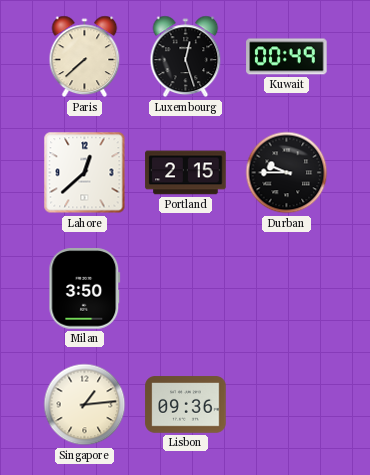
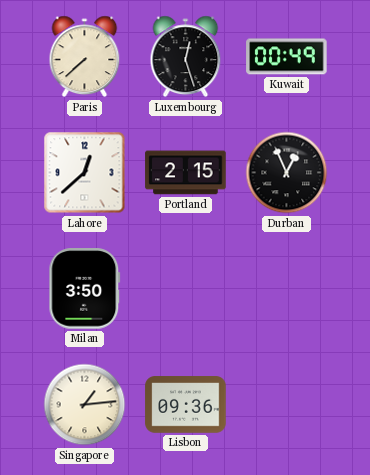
Durban: 9:45 -> 12:56
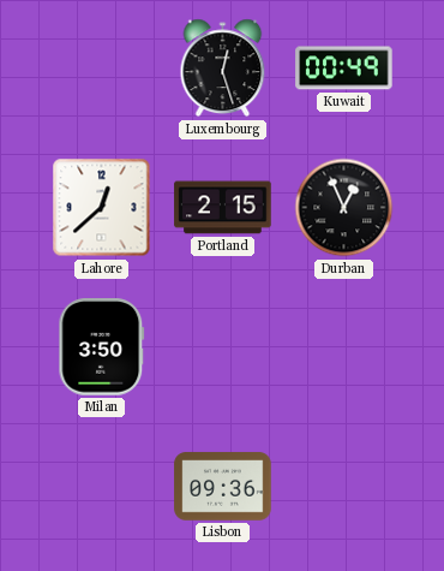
Paris: 7:38 -> none
Singapore: 1:14 -> none
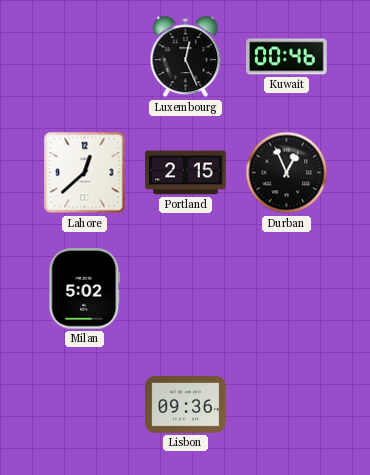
Luxembourg: 12:27 -> 12:26
Kuwait: 00:49 -> 00:46
Milan: 3:50 -> 5:02
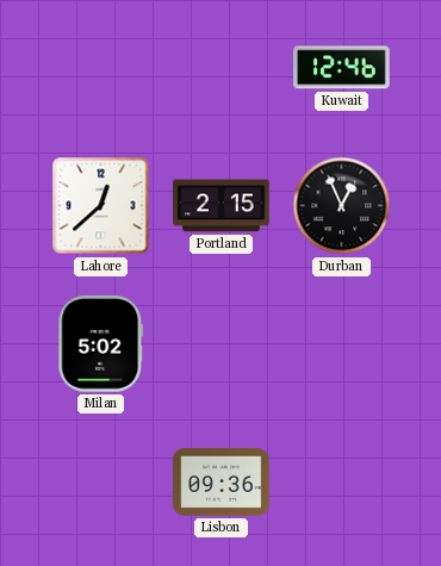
Luxembourg: 12:26 -> none
Kuwait: 00:46 -> 12:46
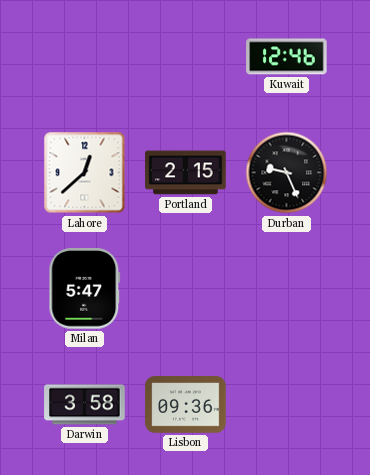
Durban: 12:56 -> 9:26
Milan: 5:02 -> 5:47
Darwin: none -> 3:58
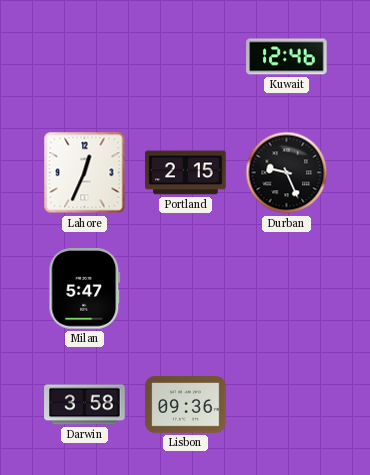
Lahore: 12:38 -> 12:34
